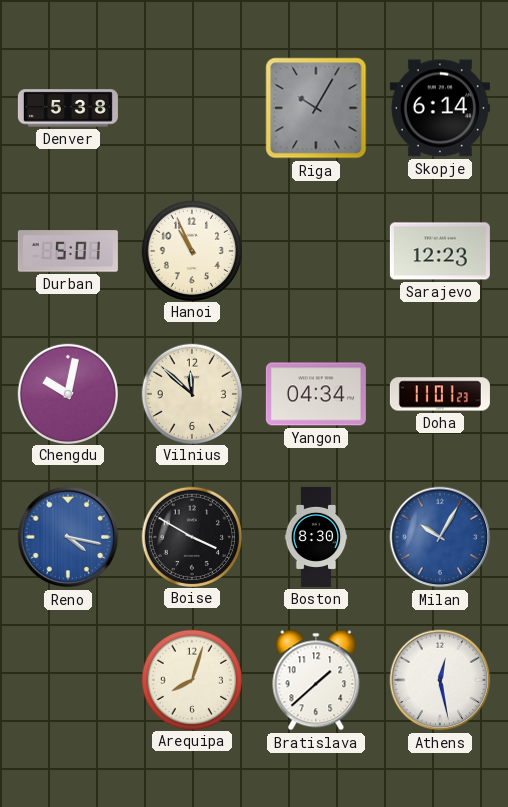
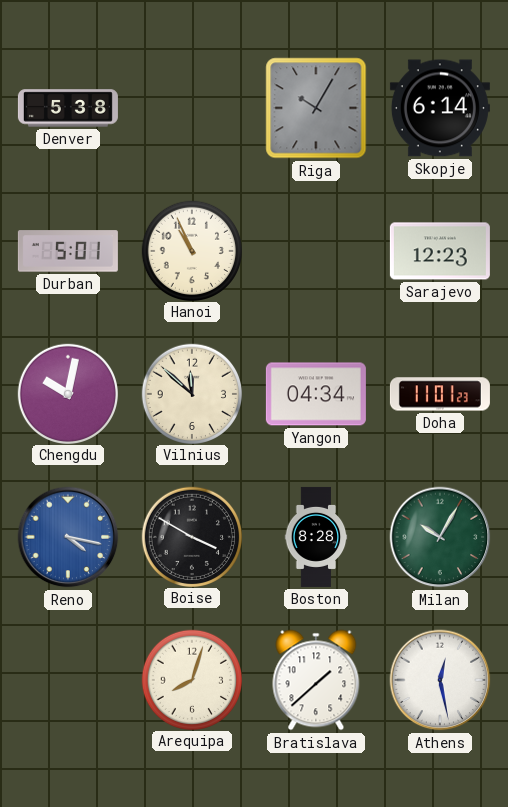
Boston: 8:30 -> 8:28
Milan dial: blue -> green
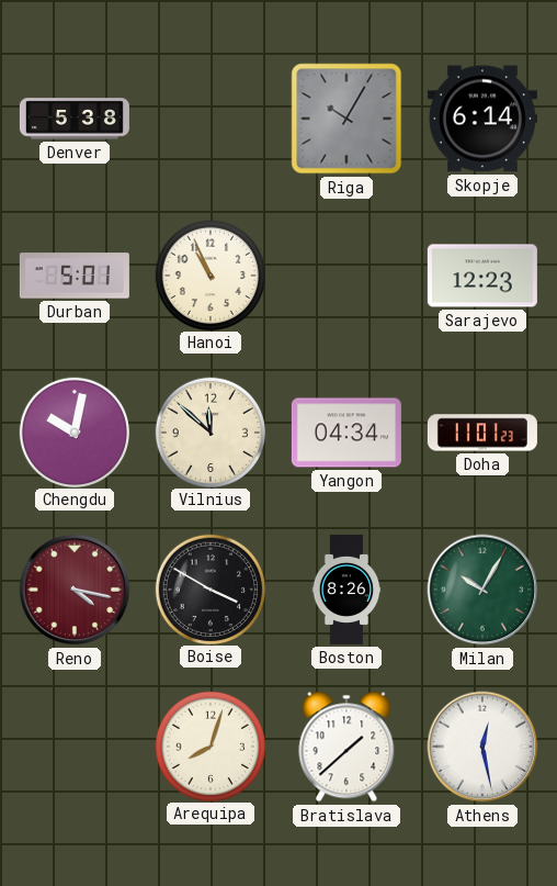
Reno dial: blue -> burgundy
Boston: 8:28 -> 8:26
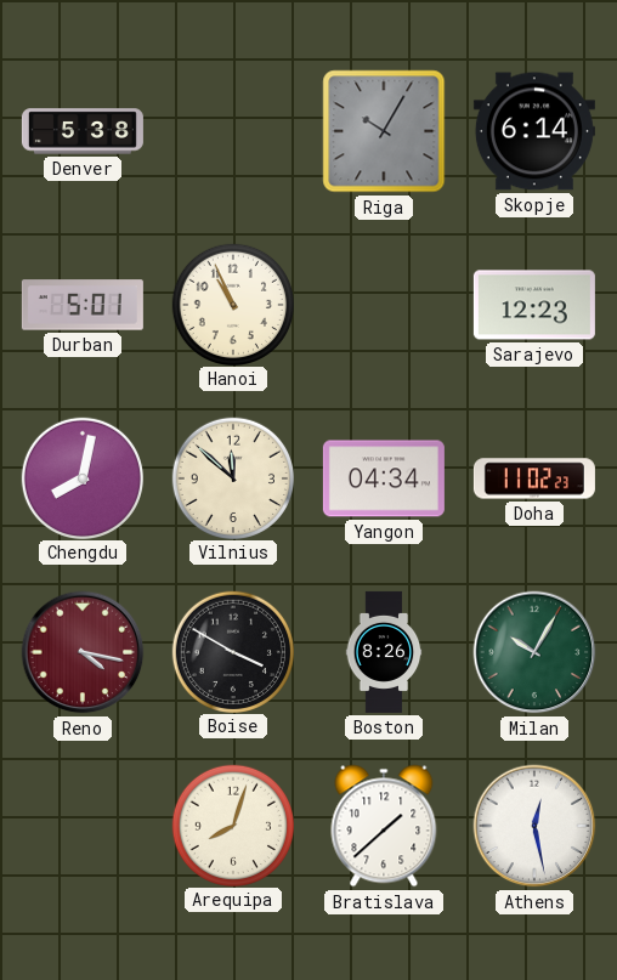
Chengdu: 10:02 -> 8:02
Doha: 11:01 -> 11:02
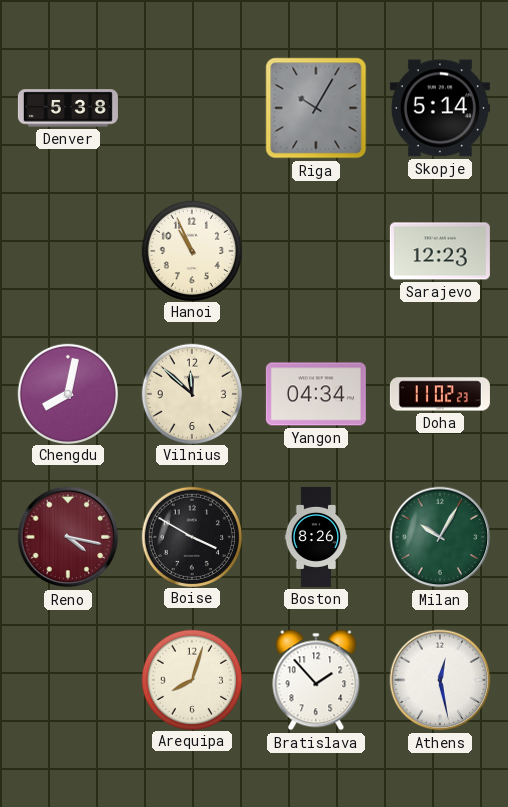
Skopje: 6:14 -> 5:14
Durban: 5:01 -> none
Bratislava: 1:38 -> 1:53
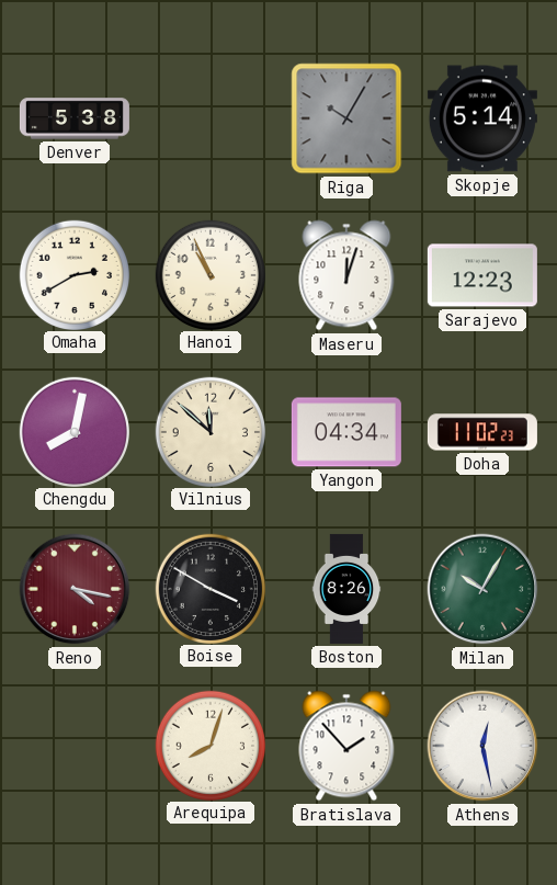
Omaha: none -> 2:40
Maseru: none -> 12:03
